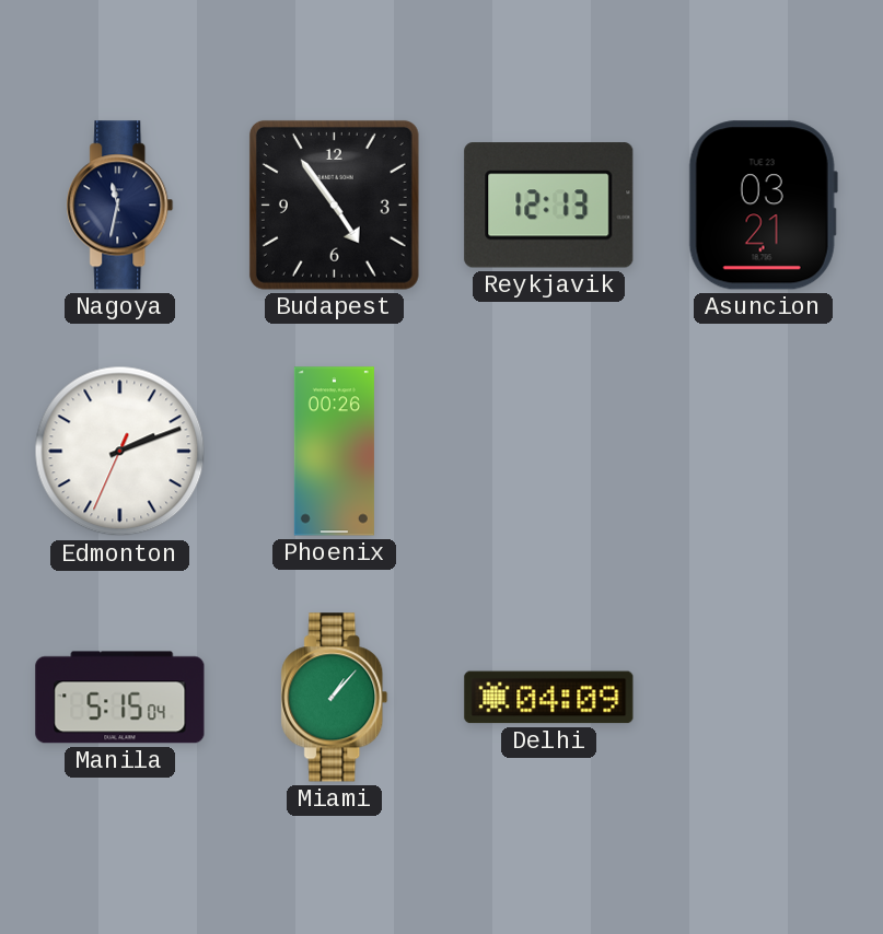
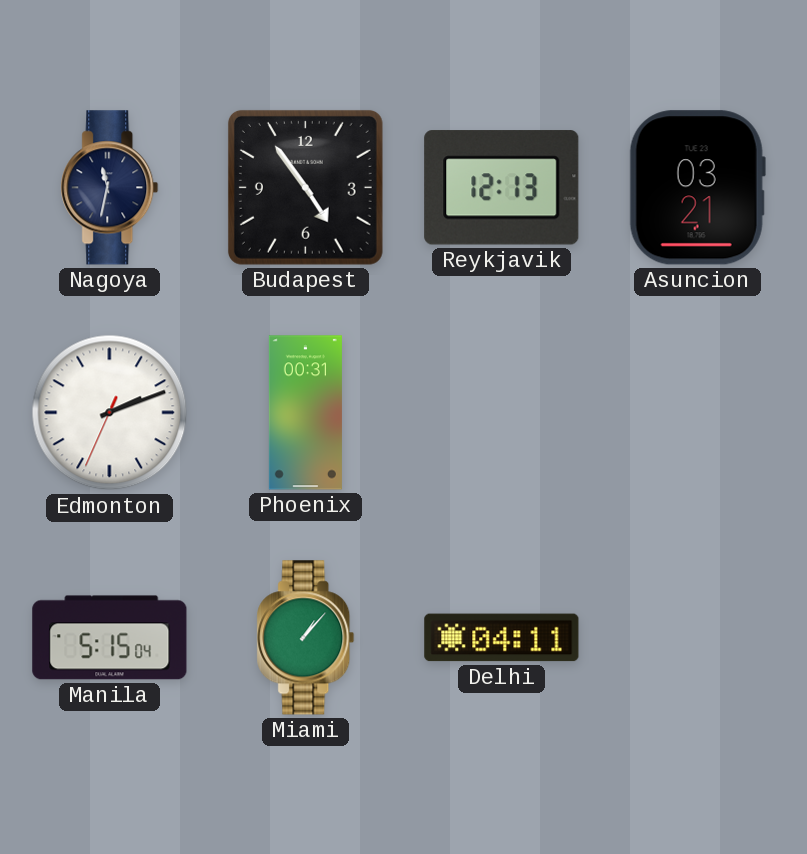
Phoenix: 00:26 -> 00:31
Delhi: 04:09 -> 04:11
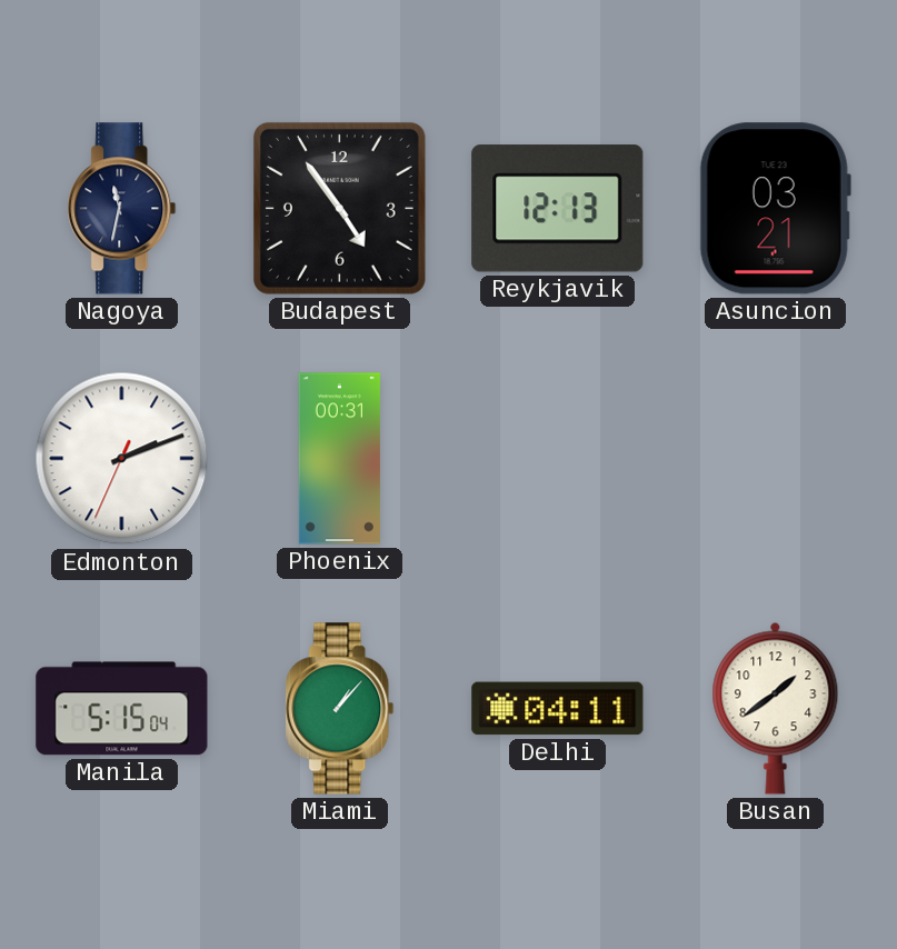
Busan: none -> 1:39
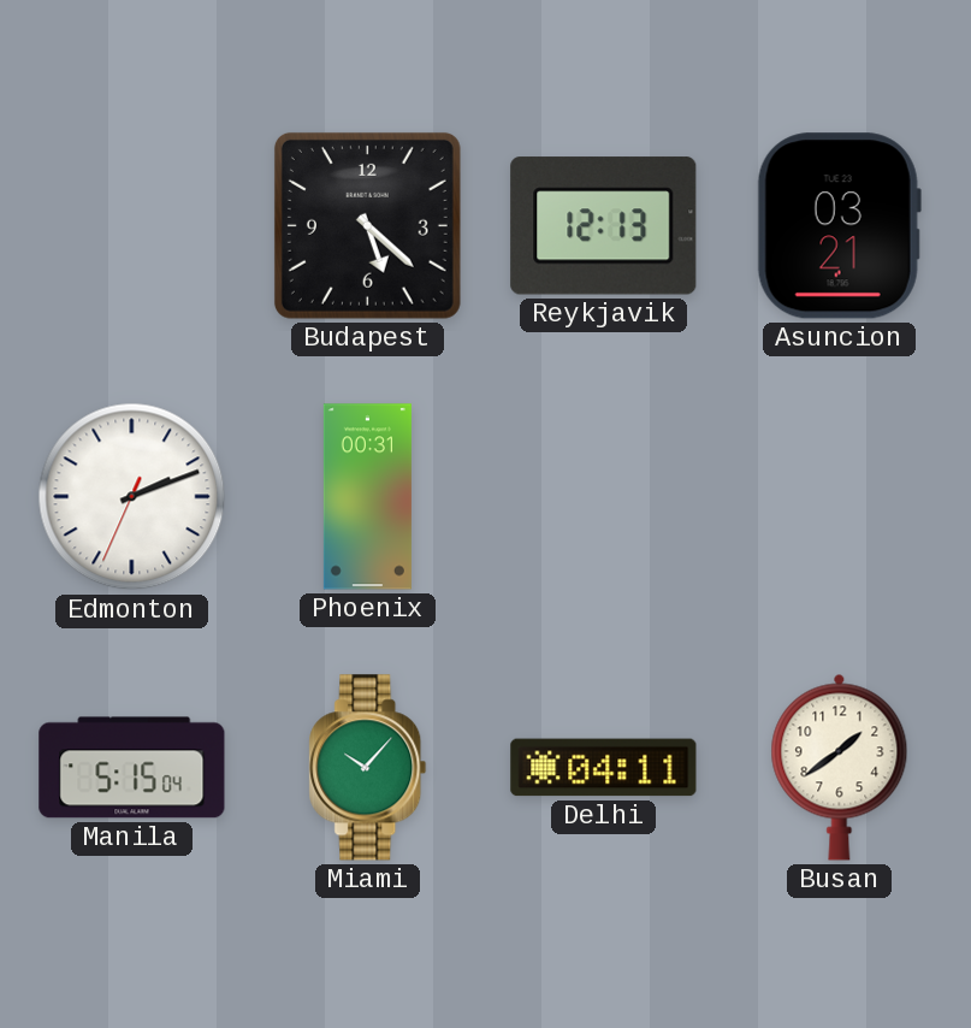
Nagoya: 11:32 -> none
Budapest: 4:54 -> 5:22
Miami: 1:07 -> 10:07
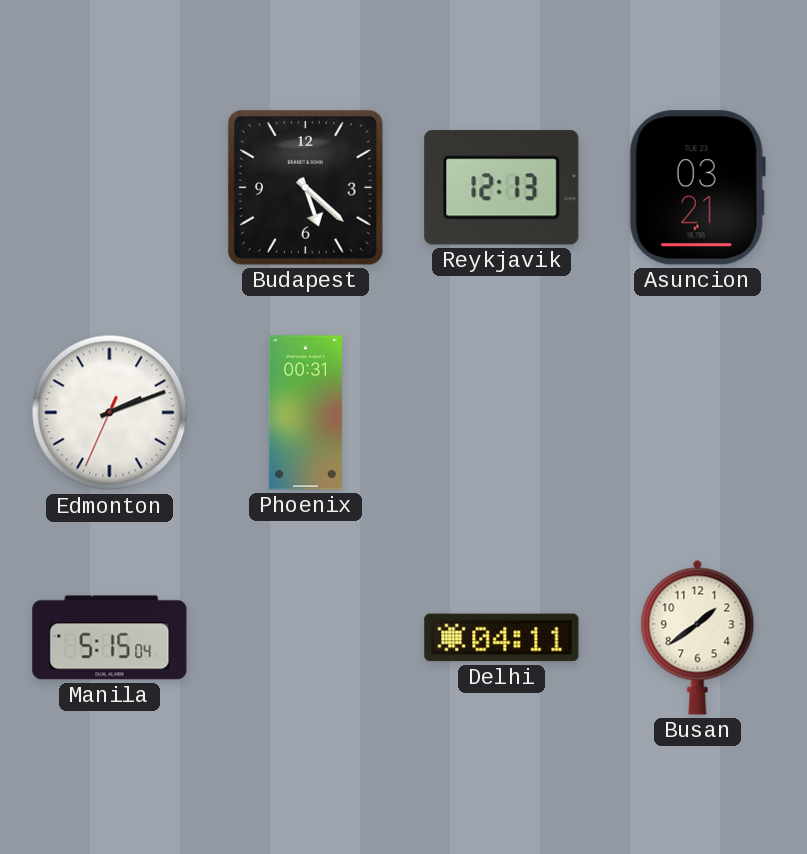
Miami: 10:07 -> none
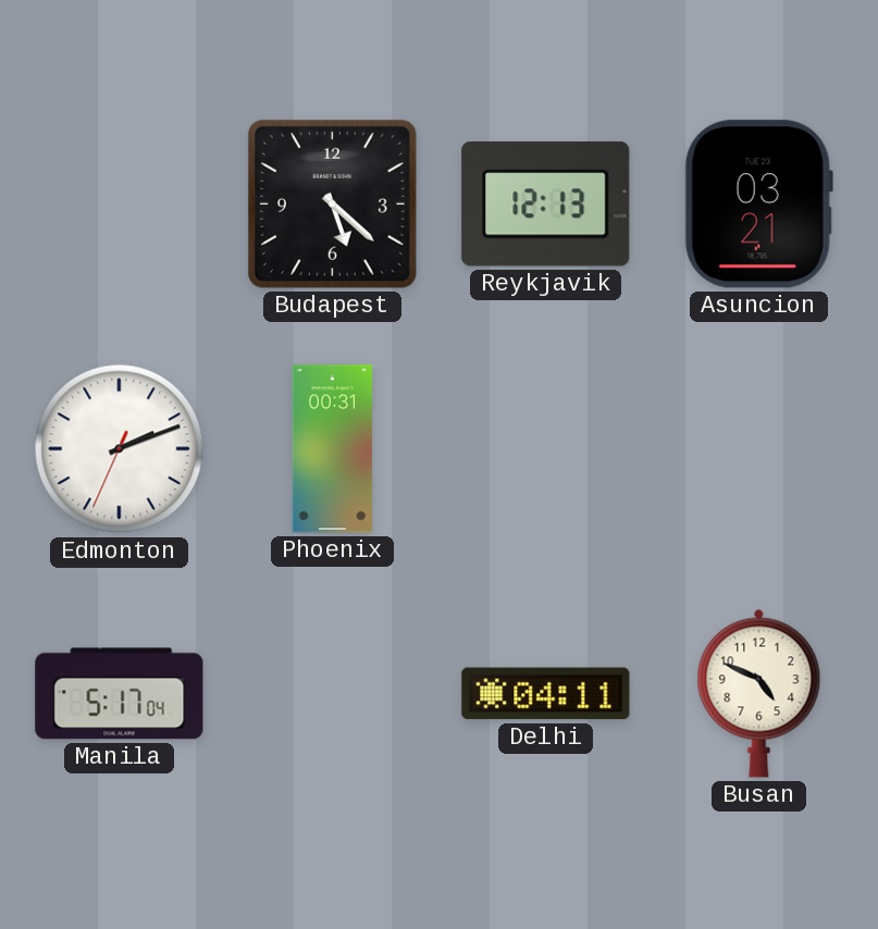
Manila: 5:15 -> 5:17
Busan: 1:39 -> 4:49
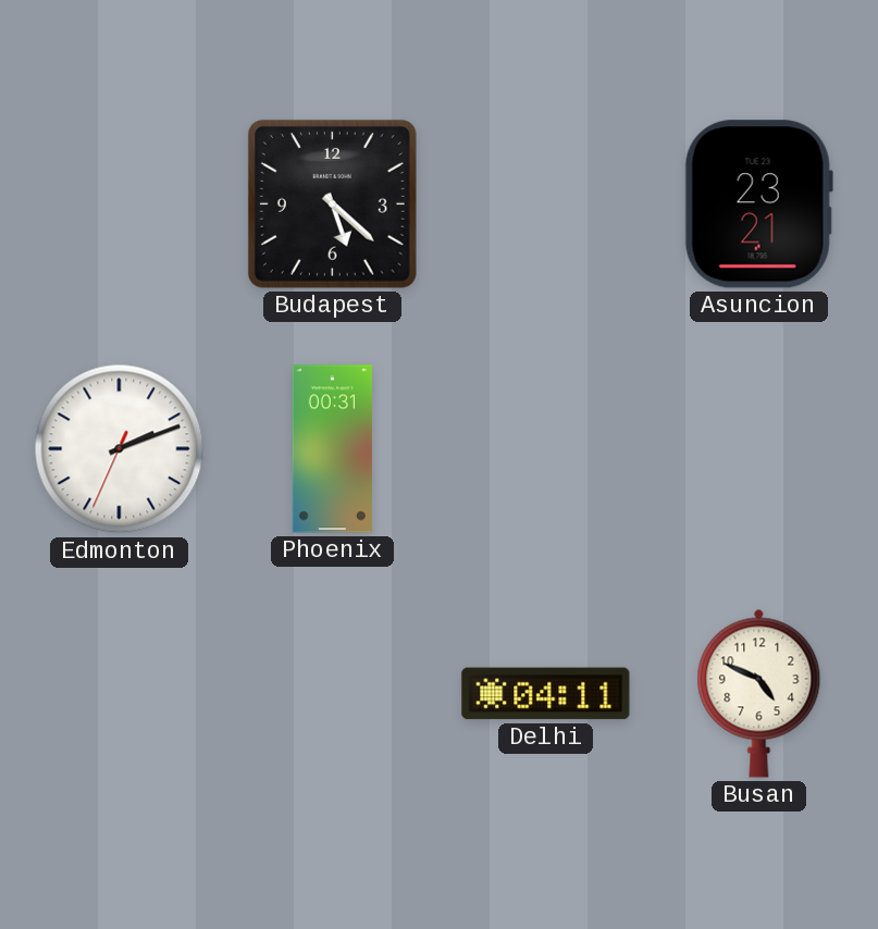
Reykjavik: 12:13 -> none
Asuncion: 03:21 -> 23:21
Manila: 5:17 -> none
